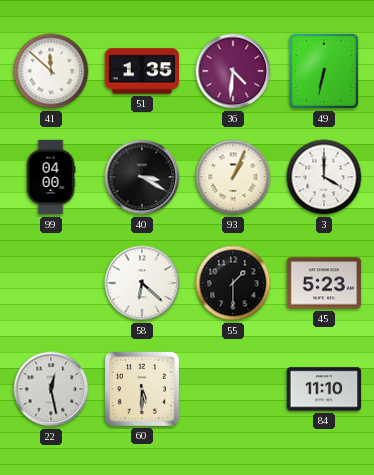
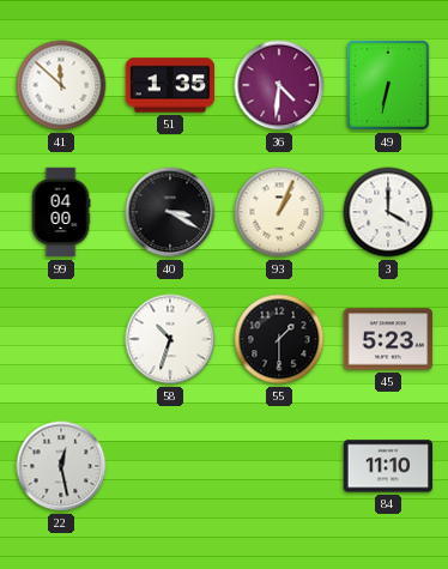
58: 6:22 -> 10:33
60: 5:30 -> none
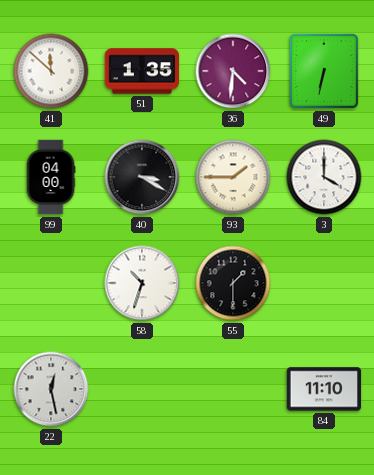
93: 1:04 -> 1:45
45: 5:23 -> none
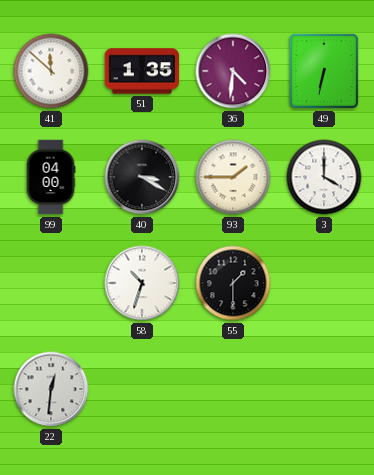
22: 12:28 -> 12:31
84: 11:10 -> none
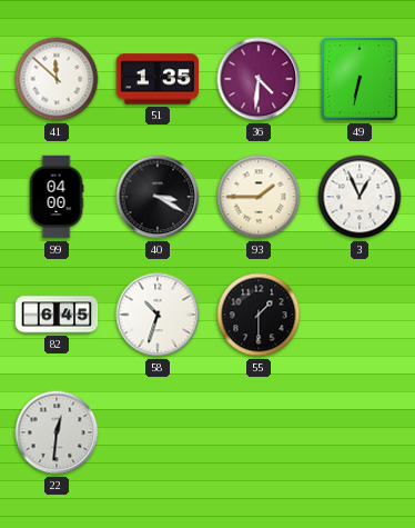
3: 4:00 -> 12:56
82: none -> 6:45
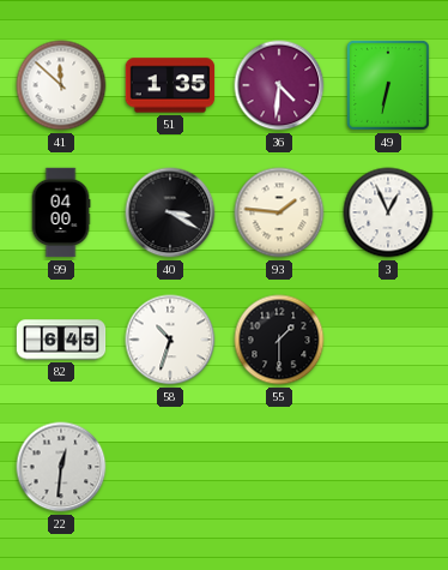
93: 1:45 -> 1:46
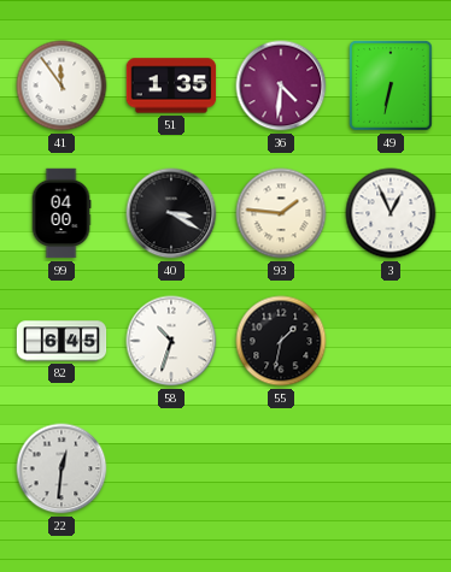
41: 11:52 -> 11:54
55: 1:30 -> 1:32
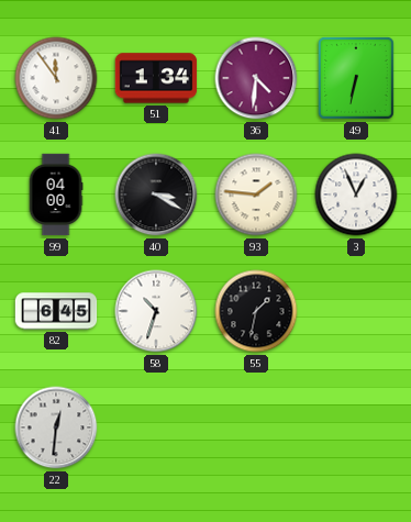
51: 1:35 -> 1:34
